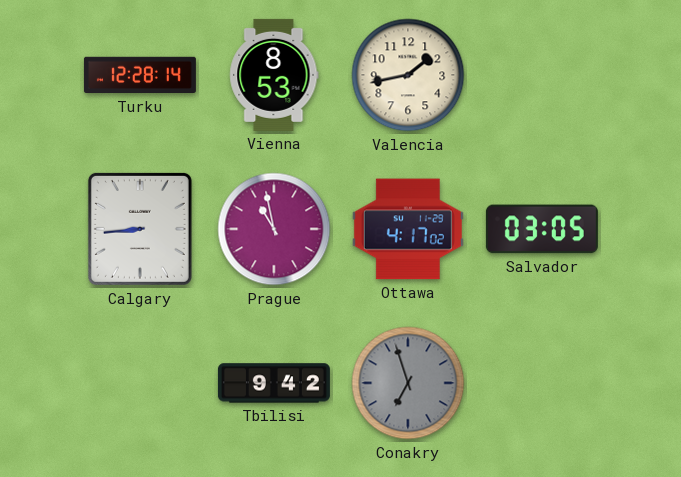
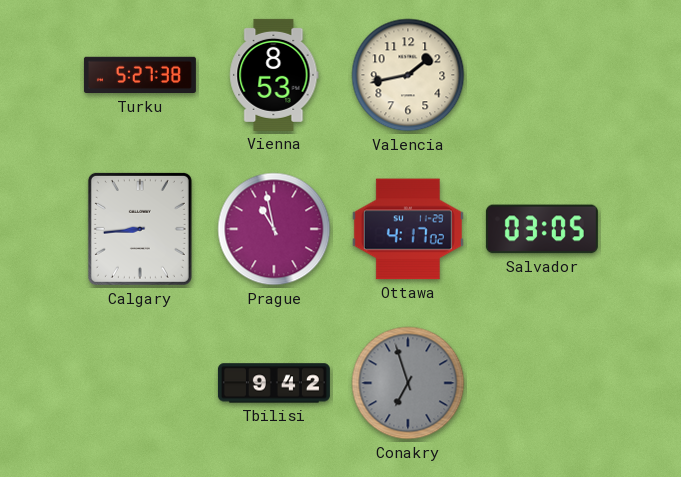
Turku: 12:28 -> 5:27
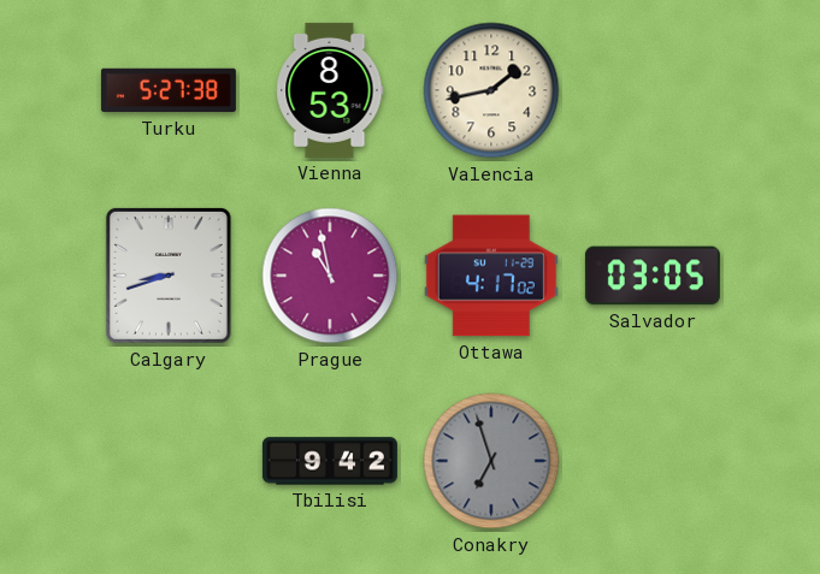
Calgary: 8:44 -> 8:42
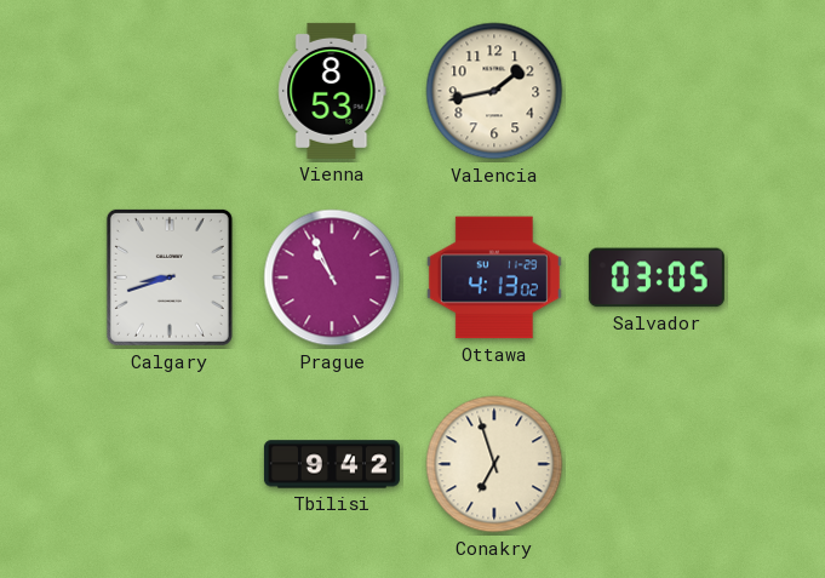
Turku: 5:27 -> none
Prague: 10:58 -> 10:56
Ottawa: 4:17 -> 4:13
Conakry dial: grey -> cream
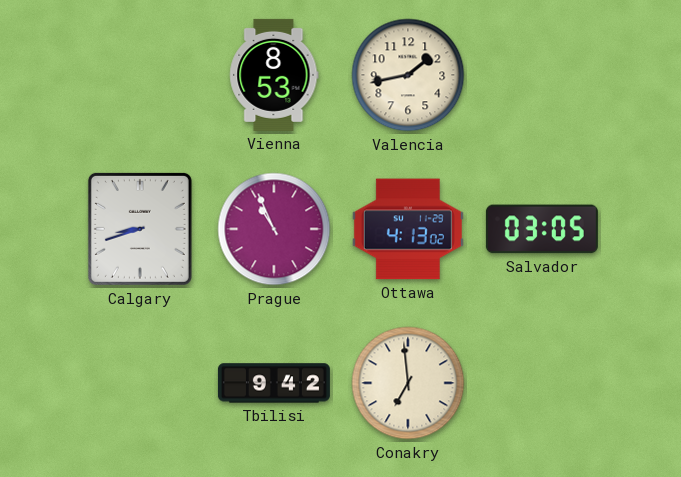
Conakry: 6:57 -> 6:59
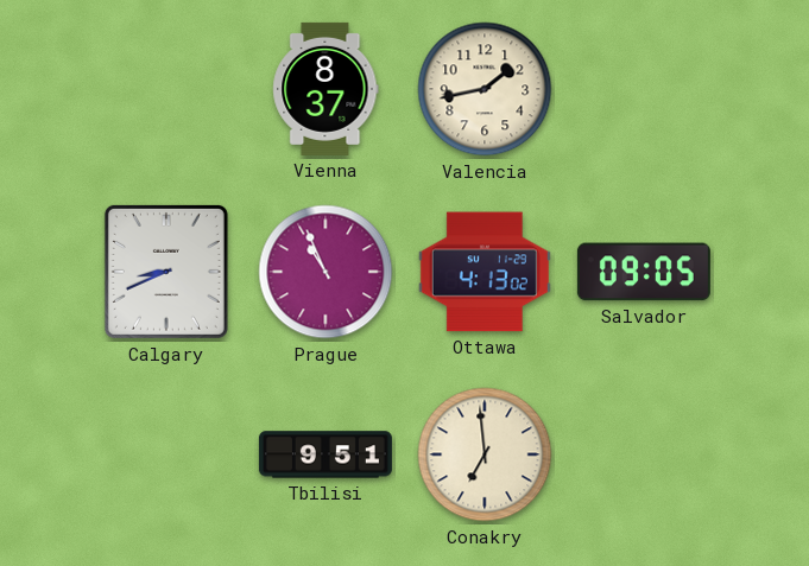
Vienna: 8:53 -> 8:37
Calgary: 8:42 -> 8:41
Salvador: 03:05 -> 09:05
Tbilisi: 9:42 -> 9:51
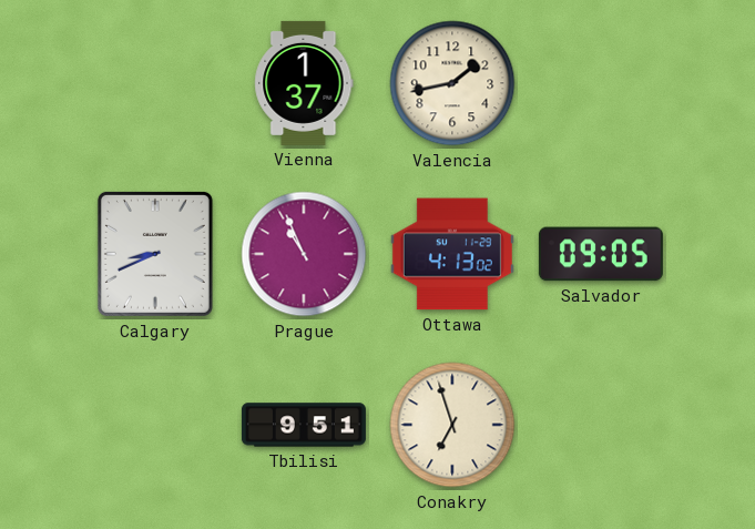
Vienna: 8:37 -> 1:37
Conakry: 6:59 -> 6:57
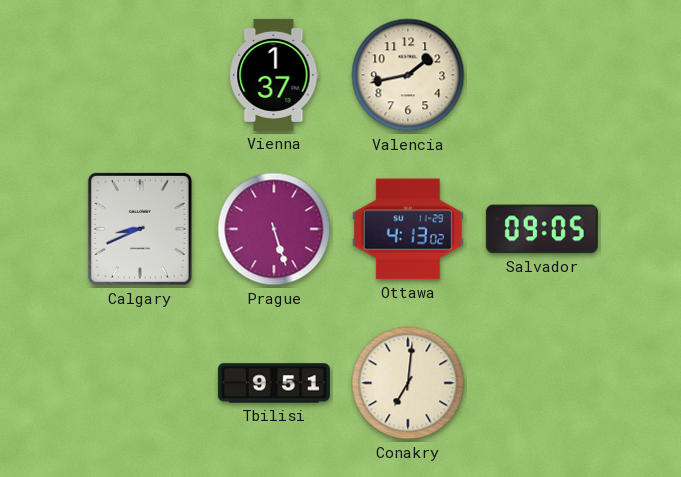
Prague: 10:56 -> 5:27
Conakry: 6:57 -> 7:01
